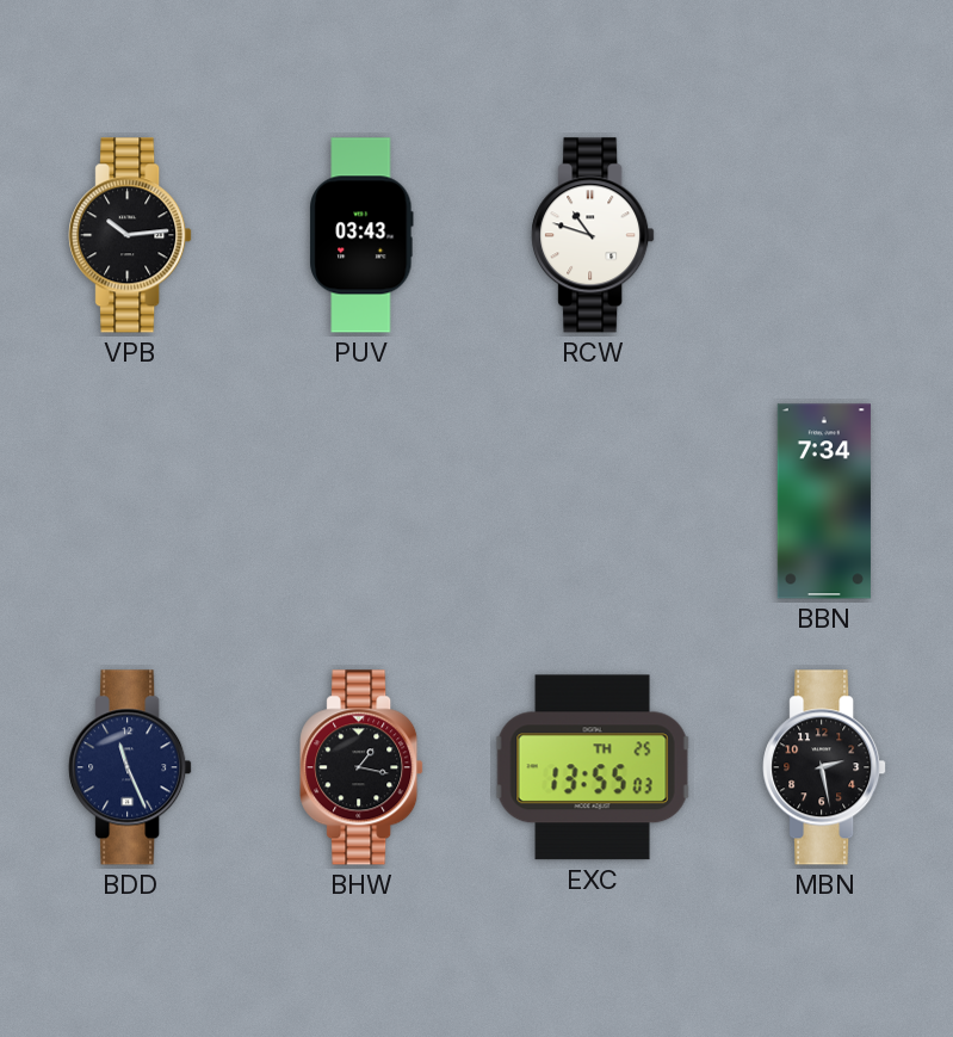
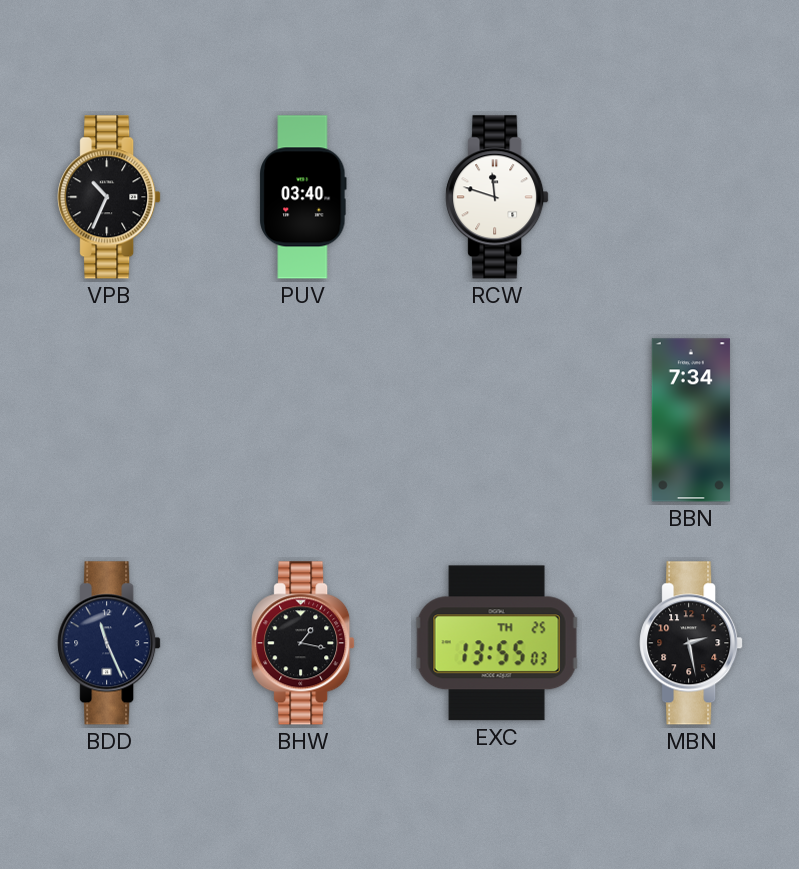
VPB: 10:14 -> 10:34
PUV: 03:43 -> 03:40
RCW: 10:48 -> 11:48
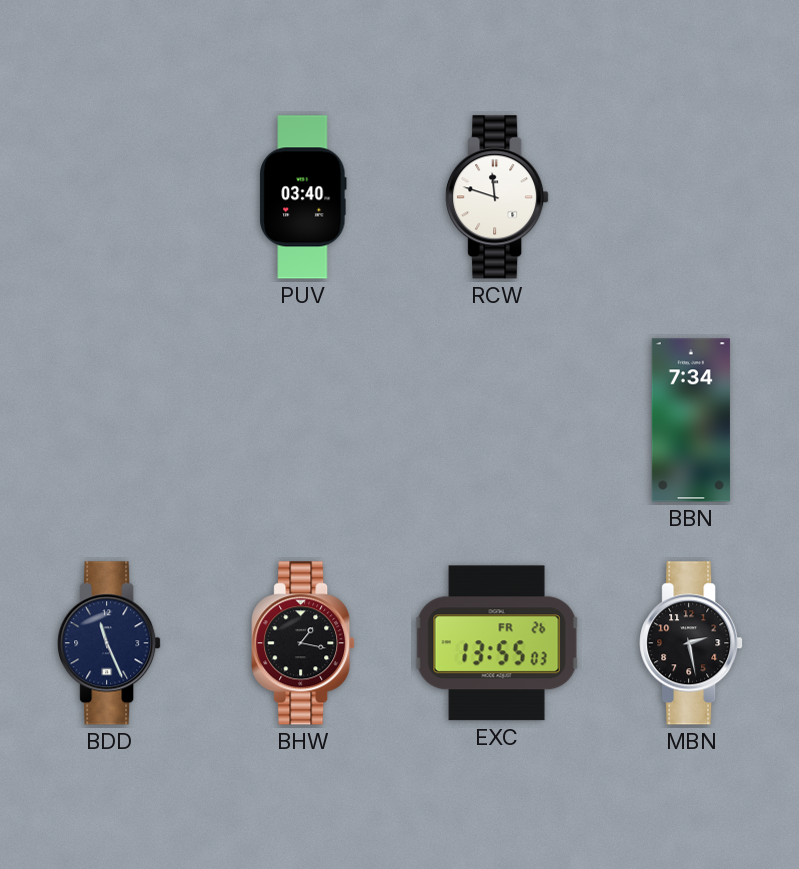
VPB: 10:34 -> none
EXC date: TH 25 -> FR 26
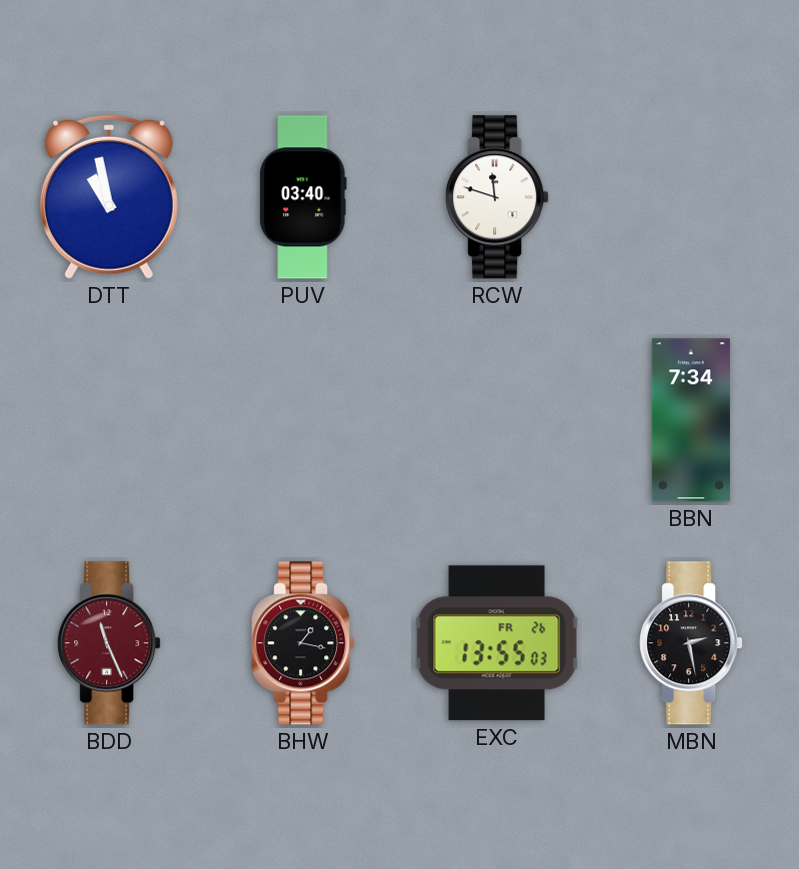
DTT: none -> 10:58
BDD dial: navy -> burgundy
